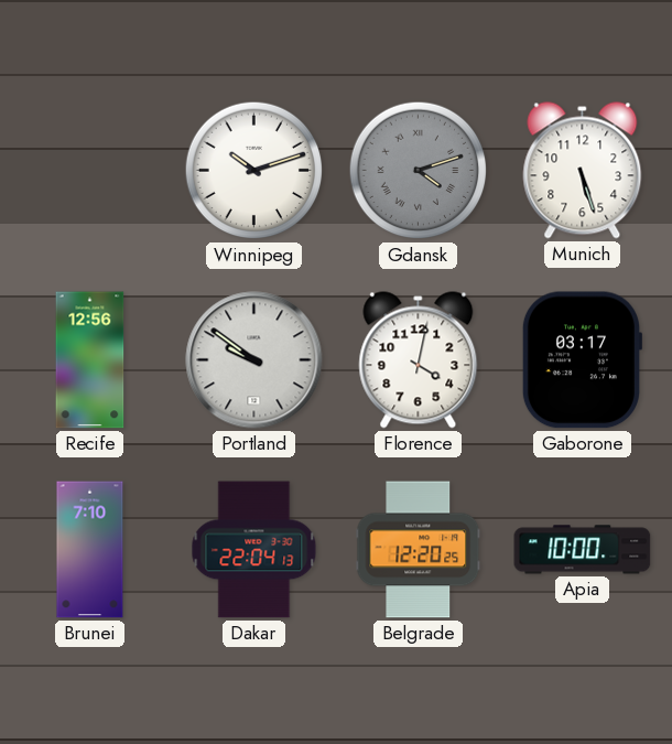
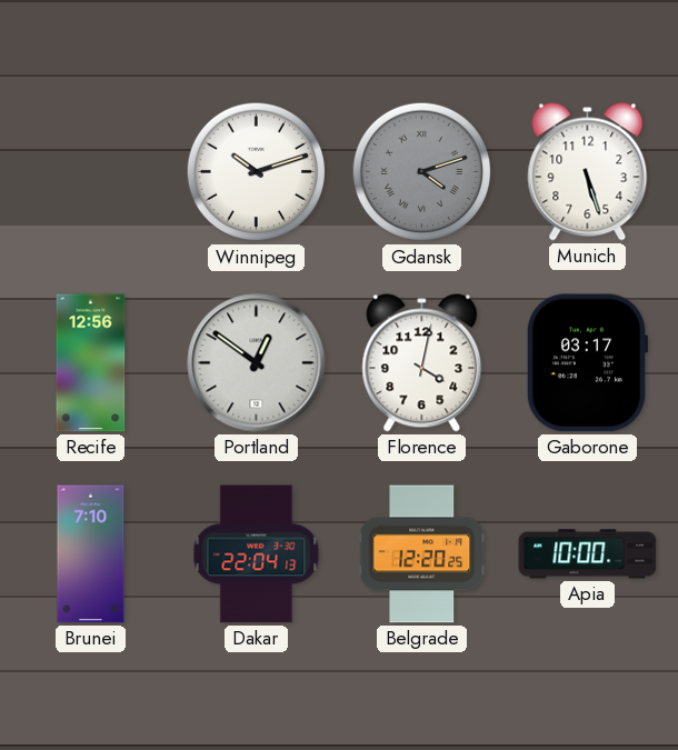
Portland: 9:51 -> 12:51
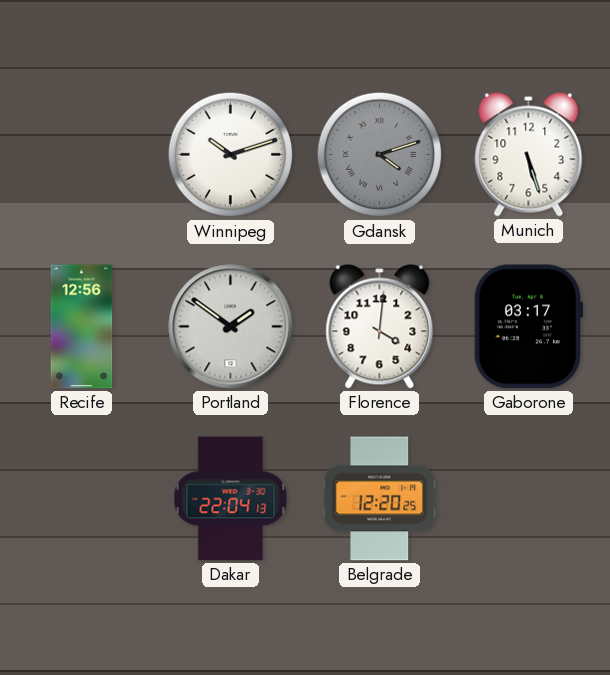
Portland: 12:51 -> 1:51
Florence: 4:02 -> 4:01
Brunei: 7:10 -> none
Apia: 10:00 -> none
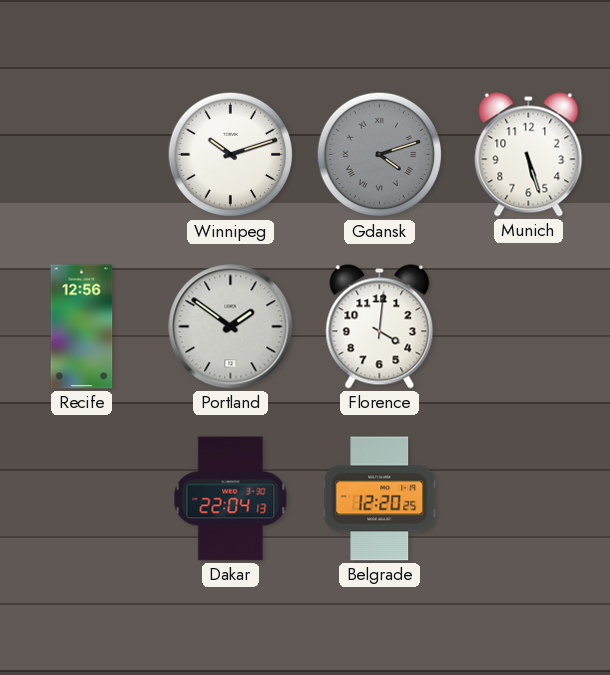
Gaborone: 03:17 -> none
